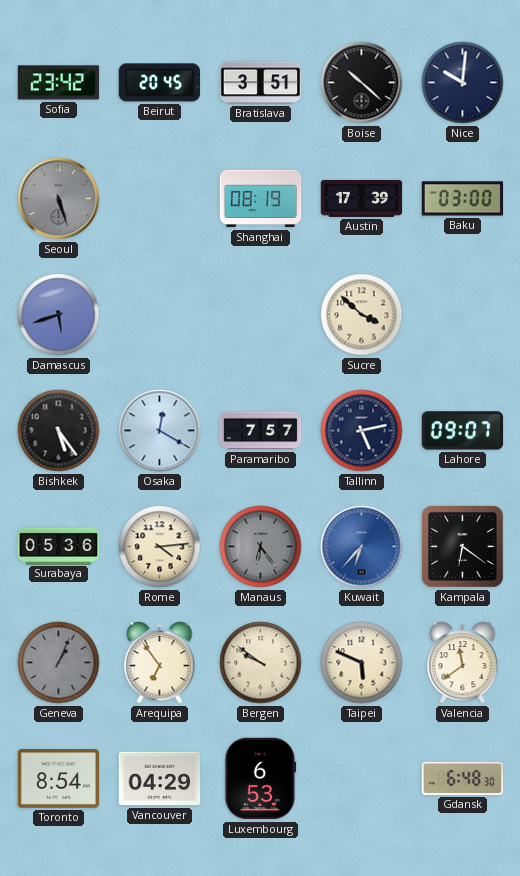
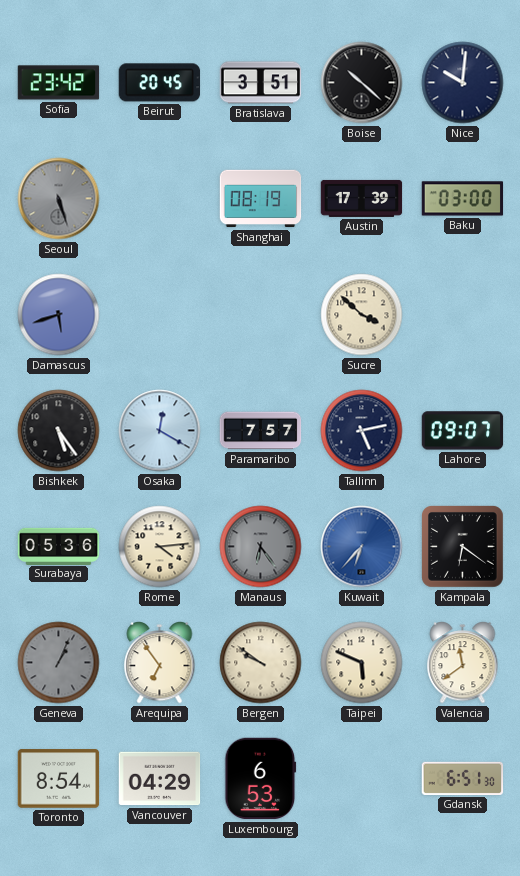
Gdansk: 6:48 -> 6:51
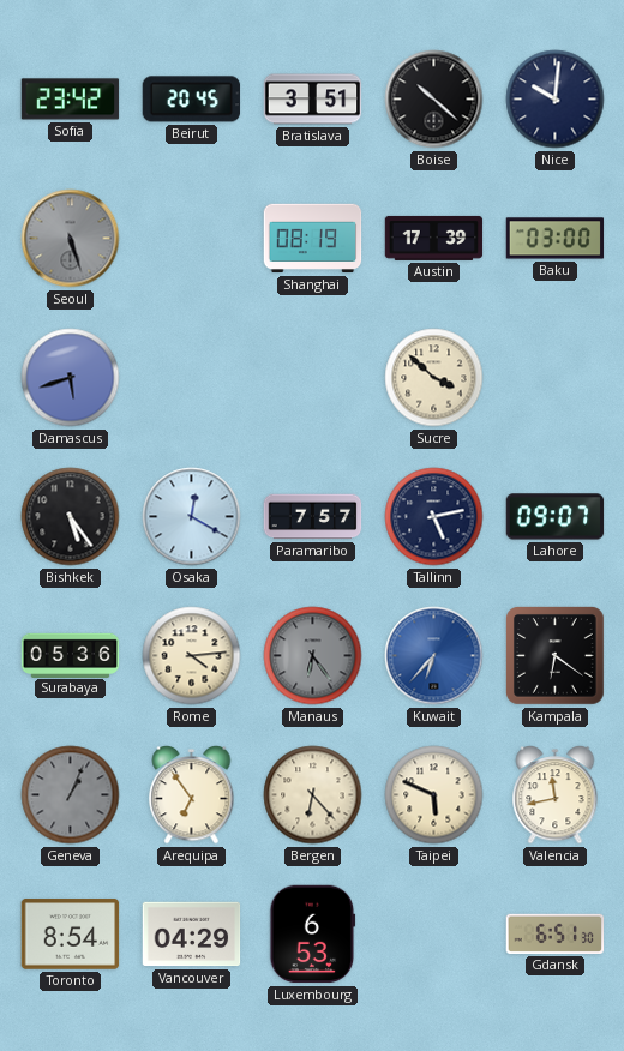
Bergen: 9:51 -> 6:23
Valencia: 11:39 -> 11:43
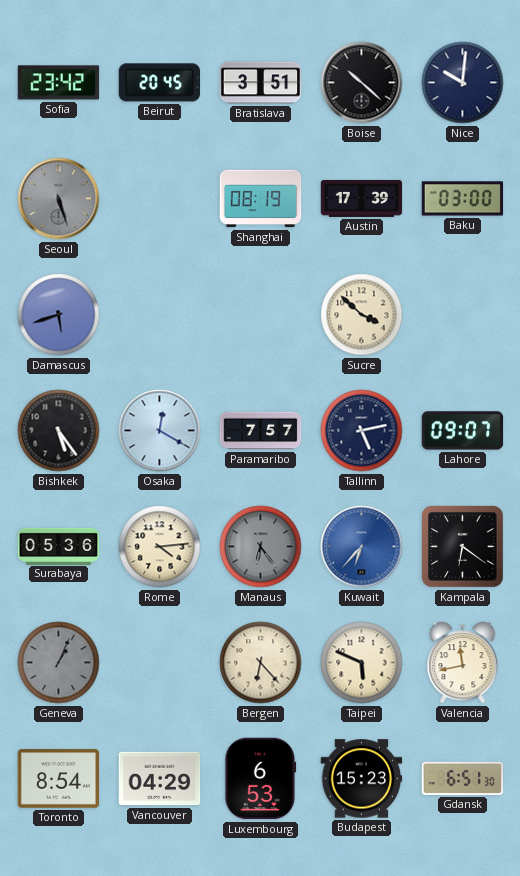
Arequipa: 6:54 -> none
Budapest: none -> 15:23
